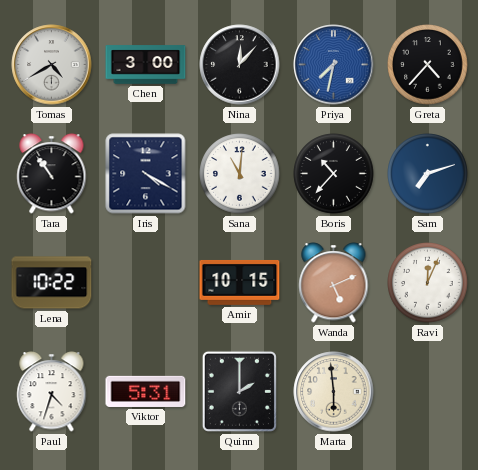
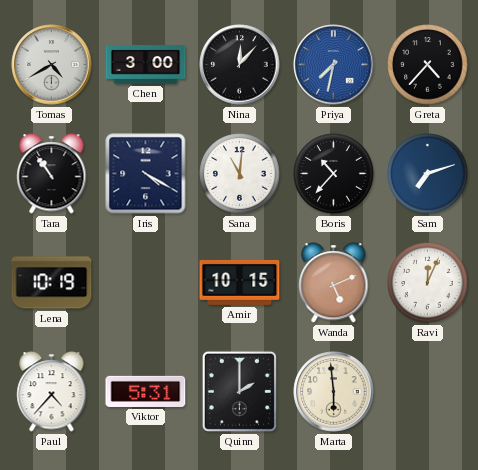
Lena: 10:22 -> 10:19
Paul: 4:33 -> 4:37
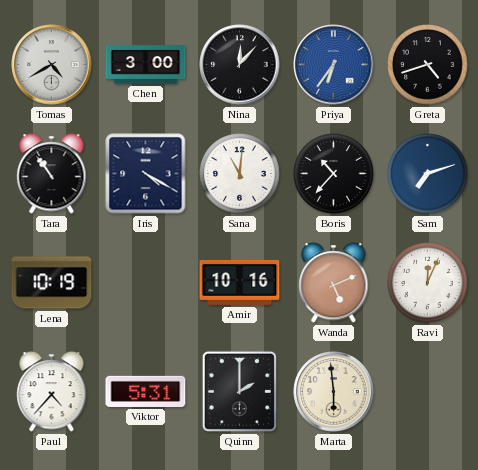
Priya: 7:32 -> 6:36
Greta: 4:37 -> 4:42
Amir: 10:15 -> 10:16
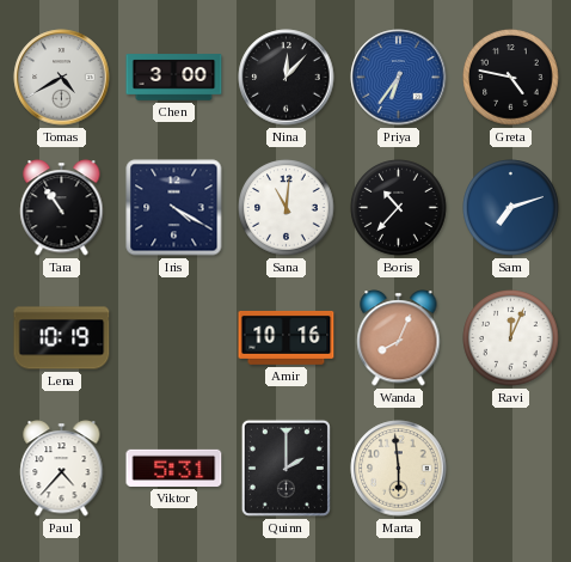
Greta: 4:42 -> 4:47
Wanda: 5:11 -> 8:04
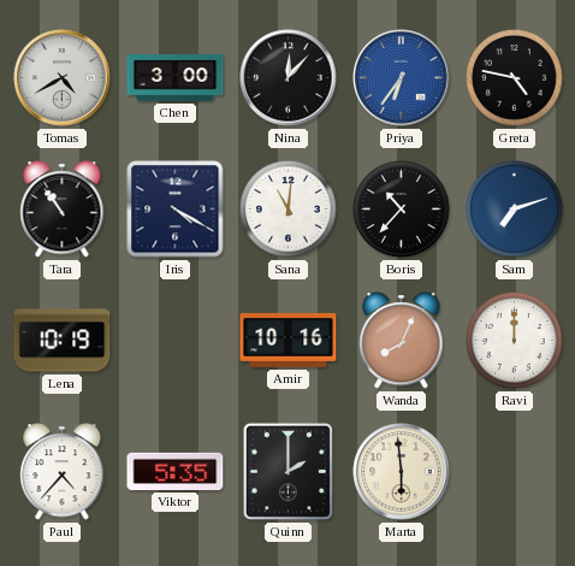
Ravi: 12:04 -> 12:00
Viktor: 5:31 -> 5:35
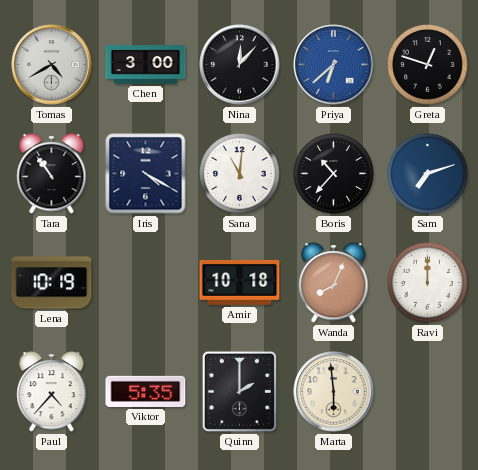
Priya: 6:36 -> 6:38
Greta: 4:47 -> 12:48
Amir: 10:16 -> 10:18
